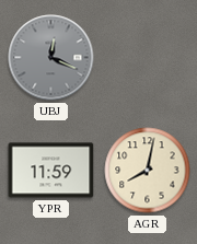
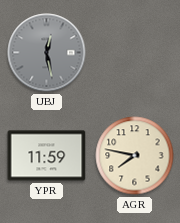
UBJ: 12:19 -> 12:28
AGR: 8:02 -> 7:47
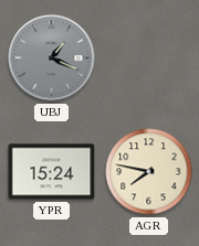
UBJ: 12:28 -> 1:19
YPR: 11:59 -> 15:24
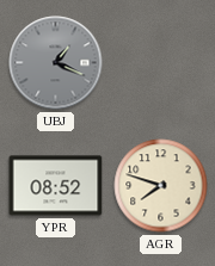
YPR: 15:24 -> 08:52
AGR: 7:47 -> 7:48
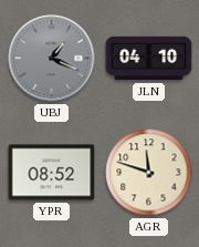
JLN: none -> 04:10
AGR: 7:48 -> 11:48
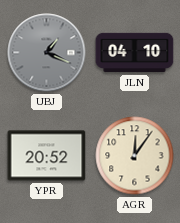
YPR: 08:52 -> 20:52
AGR: 11:48 -> 12:06
